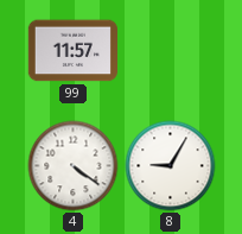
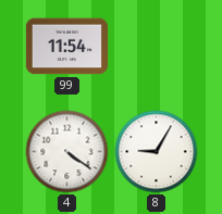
99: 11:57 -> 11:54
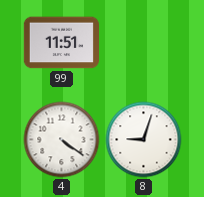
99: 11:54 -> 11:51
8: 9:05 -> 9:03
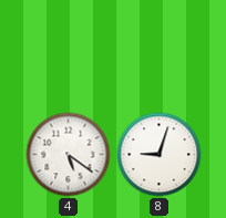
99: 11:51 -> none
4: 4:21 -> 5:21
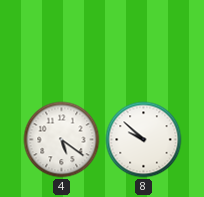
8: 9:03 -> 9:52
